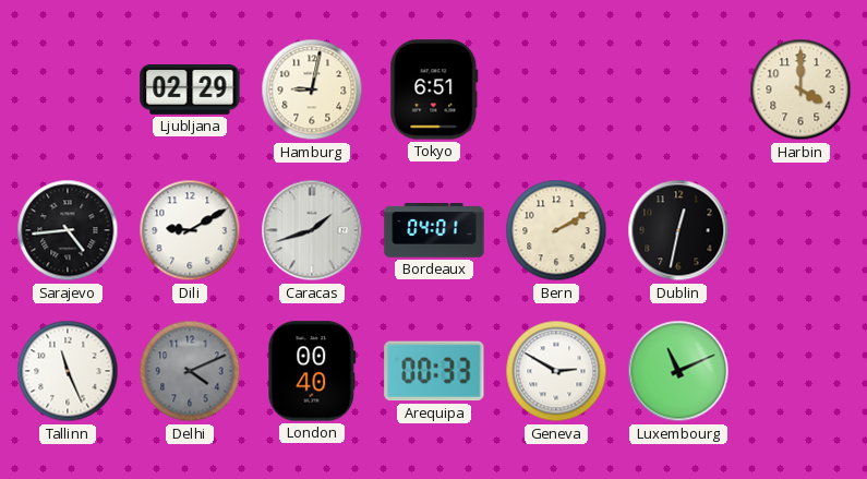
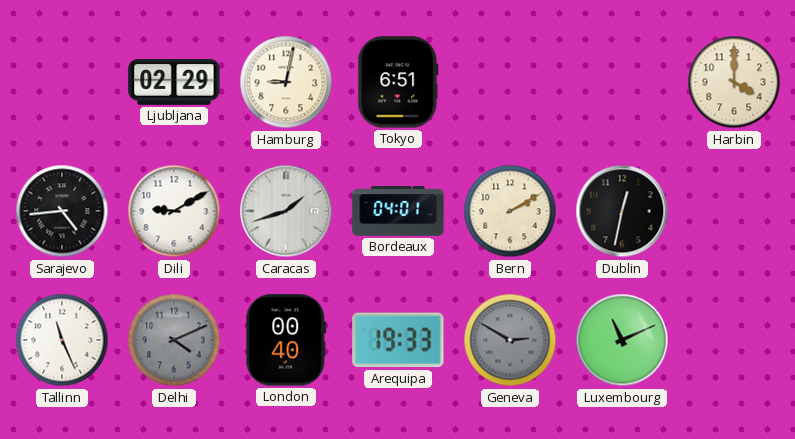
Arequipa: 00:33 -> 19:33
Geneva dial: white -> grey
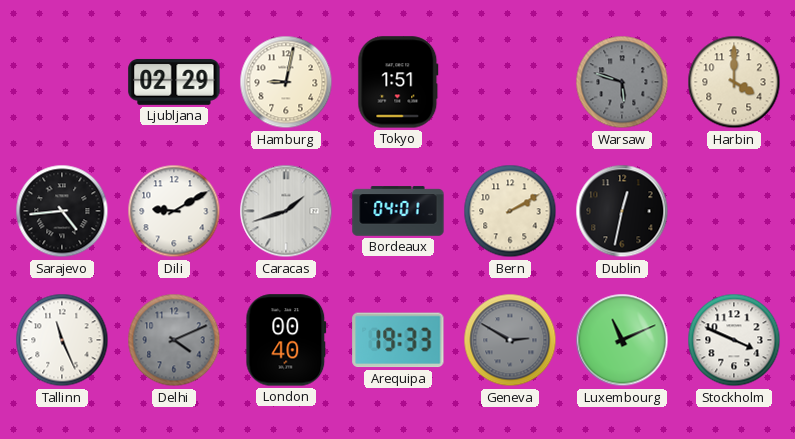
Tokyo: 6:51 -> 1:51
Warsaw: none -> 5:48
Stockholm: none -> 3:49
